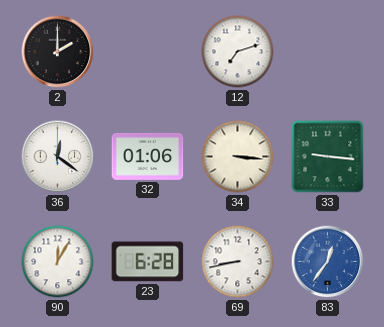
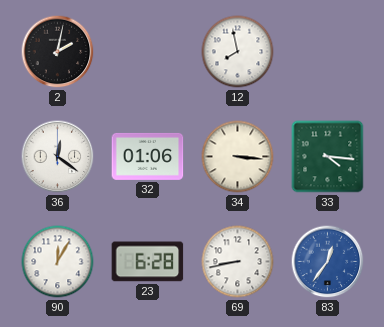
2: 2:00 -> 2:02
12: 7:12 -> 7:58
33: 9:16 -> 4:16
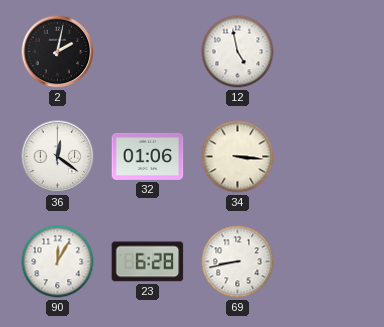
12: 7:58 -> 4:58
33: 4:16 -> none
83: 12:36 -> none
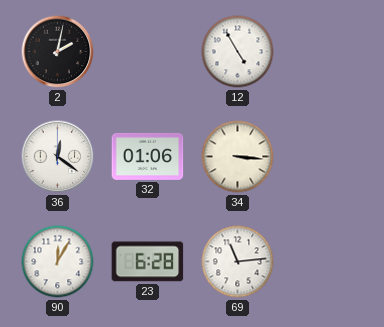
12: 4:58 -> 4:55
69: 8:43 -> 11:14
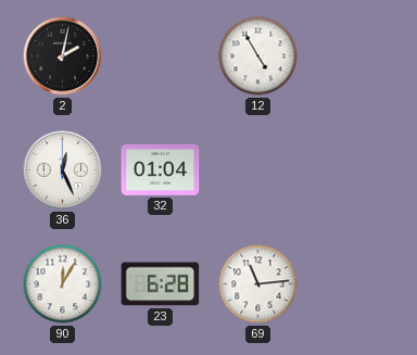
36: 12:21 -> 12:26
32: 01:06 -> 01:04
34: 3:16 -> none
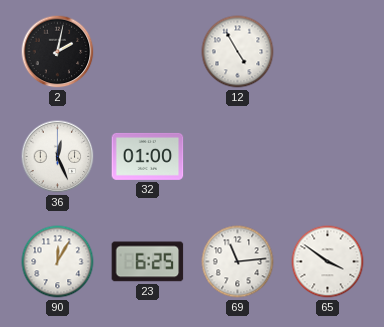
32: 01:04 -> 01:00
23: 6:28 -> 6:25
65: none -> 3:51
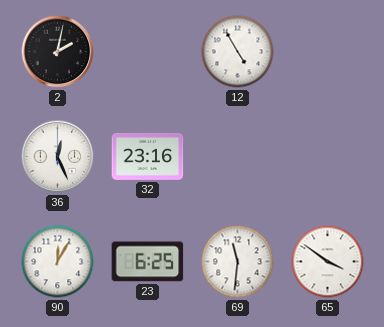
32: 01:00 -> 23:16
69: 11:14 -> 11:31
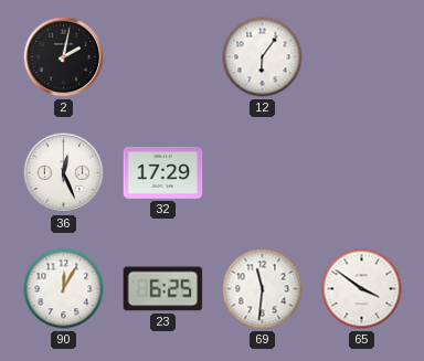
12: 4:55 -> 6:06
32: 23:16 -> 17:29
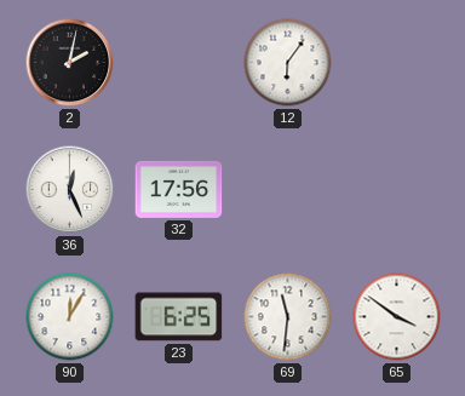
32: 17:29 -> 17:56
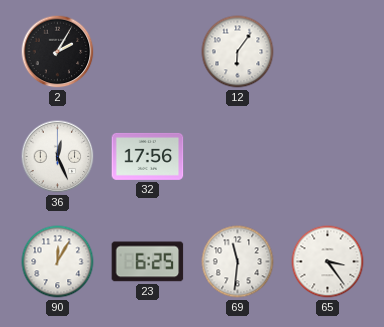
2: 2:02 -> 2:05
65: 3:51 -> 3:24
